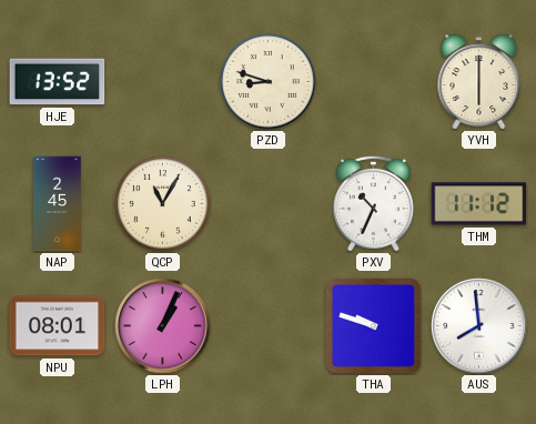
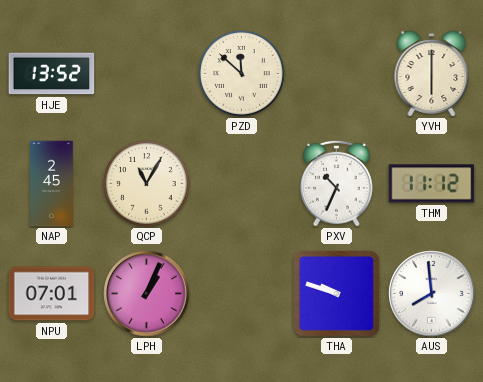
PZD: 8:48 -> 11:52
NPU: 08:01 -> 07:01
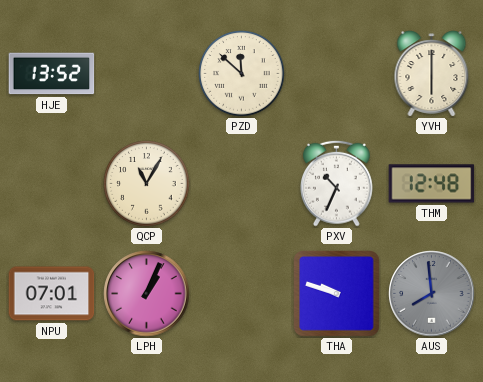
NAP: 2:45 -> none
THM: 11:12 -> 12:48
AUS dial: white -> grey
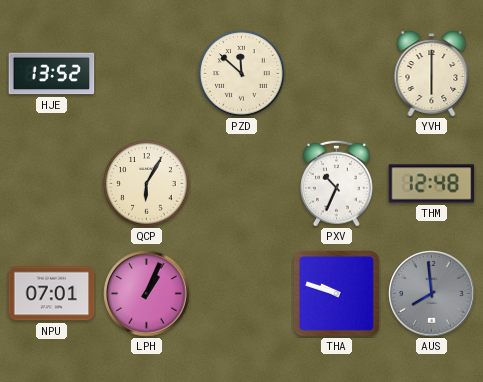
QCP: 11:05 -> 6:05
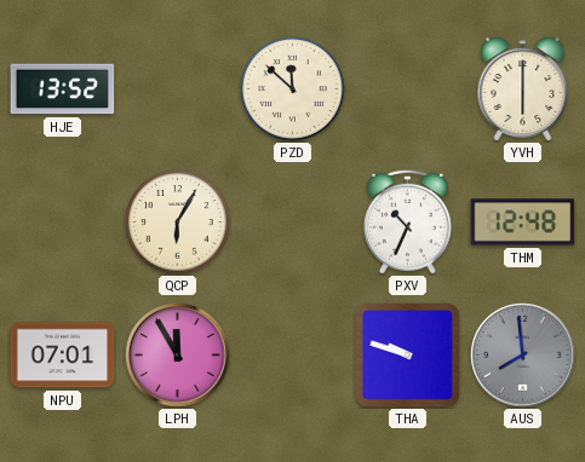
LPH: 1:04 -> 11:55
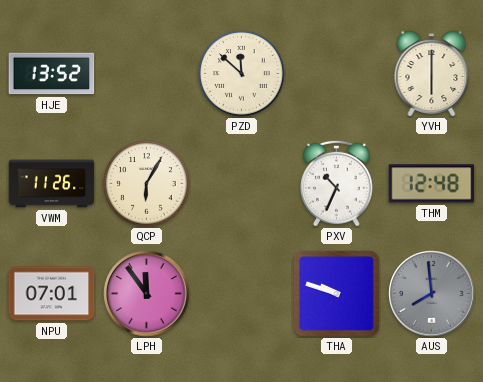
VWM: none -> 11:26
LPH: 11:55 -> 11:54
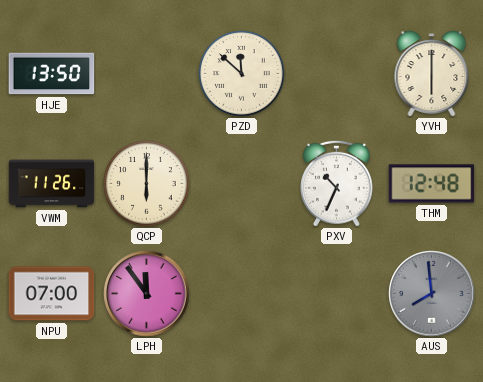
HJE: 13:52 -> 13:50
QCP: 6:05 -> 6:00
NPU: 07:01 -> 07:00
THA: 9:48 -> none
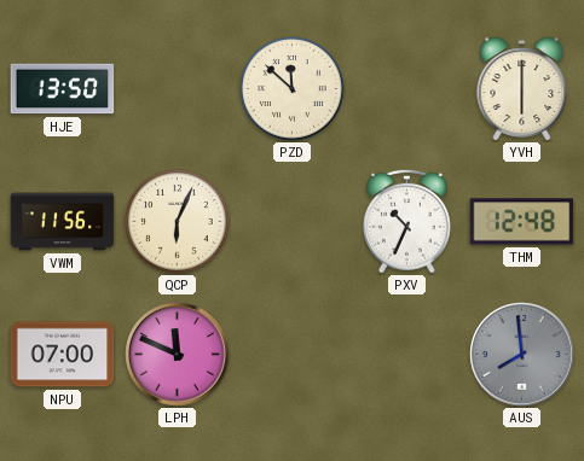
VWM: 11:26 -> 11:56
QCP: 6:00 -> 6:04
LPH: 11:54 -> 11:49
